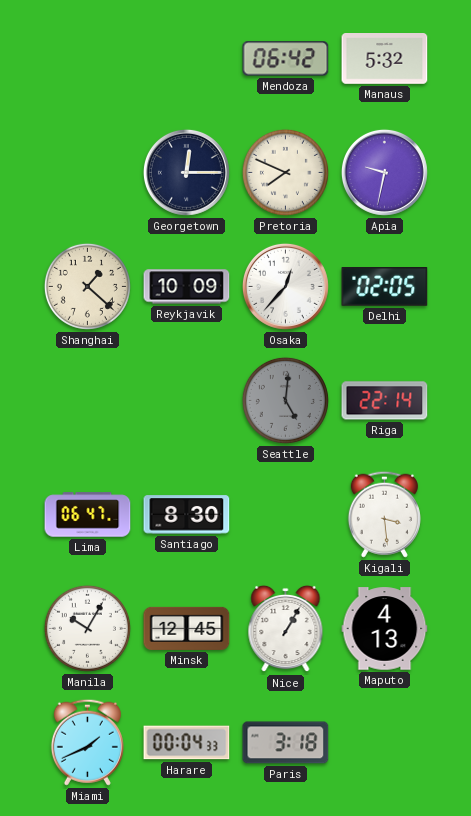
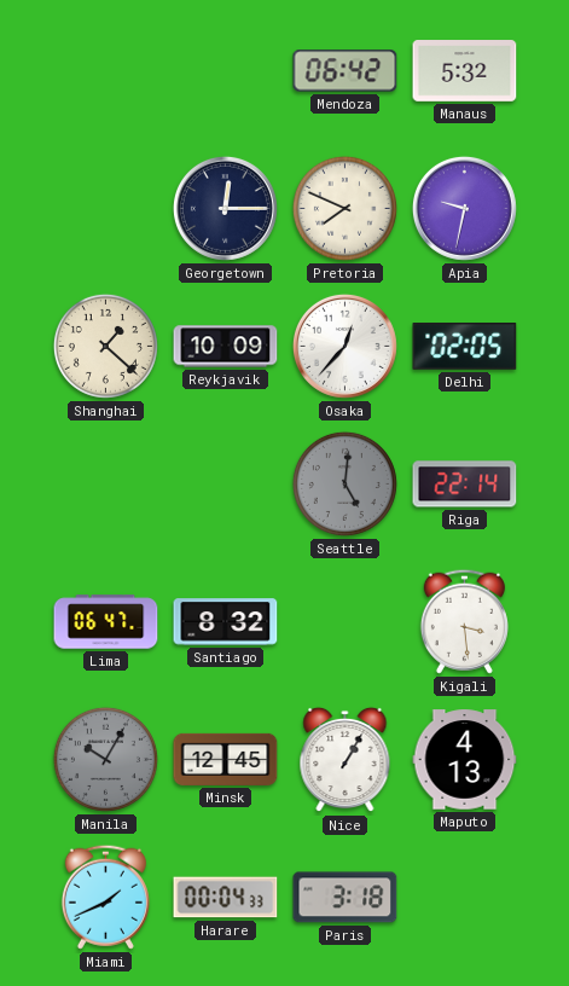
Santiago: 8:30 -> 8:32
Manila dial: white -> grey
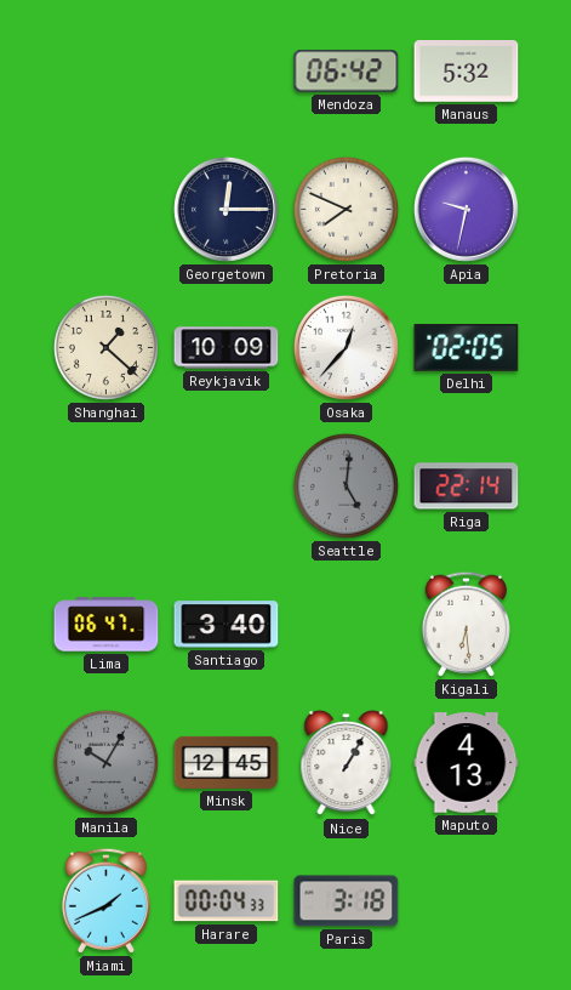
Santiago: 8:32 -> 3:40
Kigali: 3:29 -> 6:29
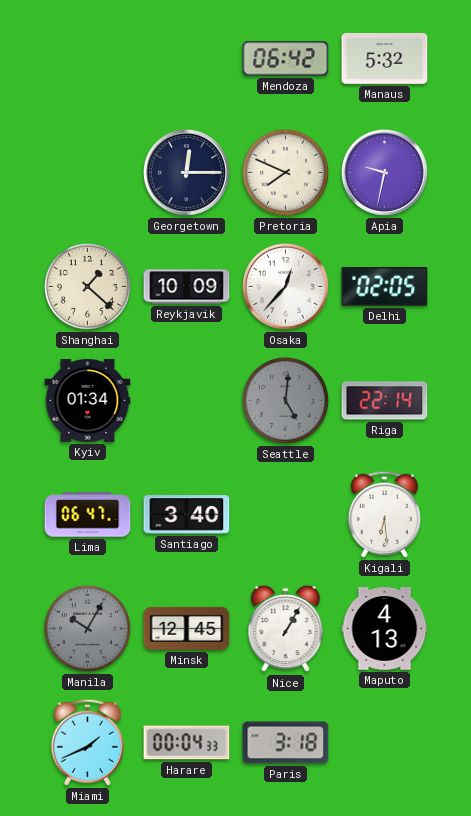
Kyiv: none -> 01:34
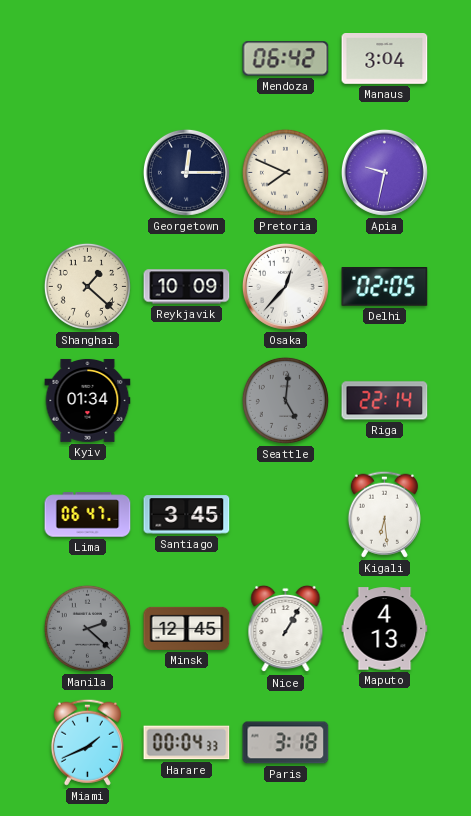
Manaus: 5:32 -> 3:04
Santiago: 3:40 -> 3:45
Manila: 10:05 -> 2:22
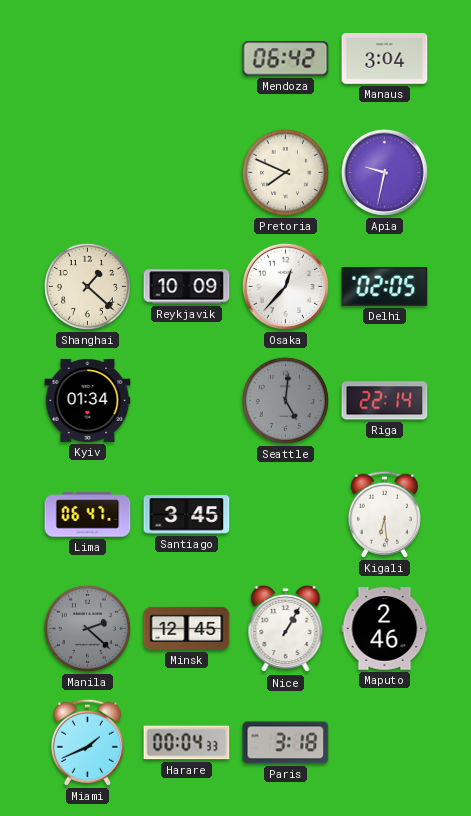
Georgetown: 12:15 -> none
Maputo: 4:13 -> 2:46
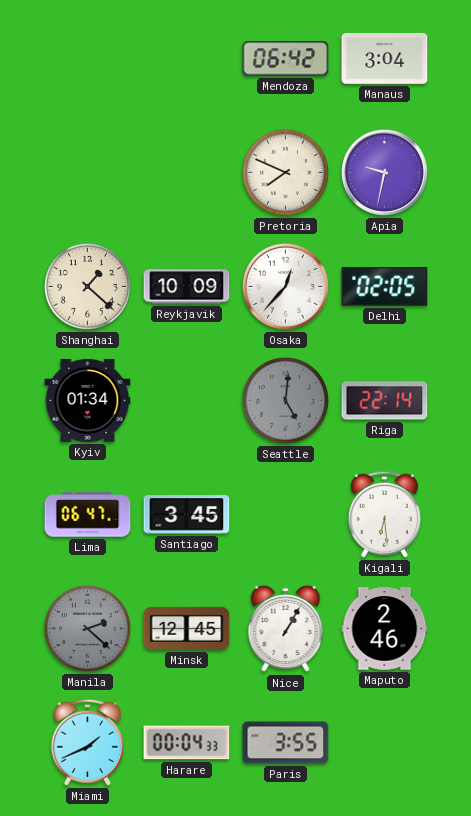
Paris: 3:18 -> 3:55
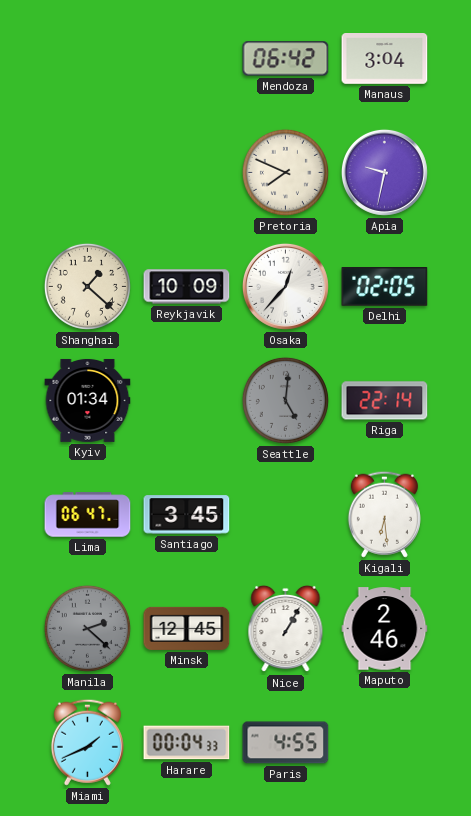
Paris: 3:55 -> 4:55
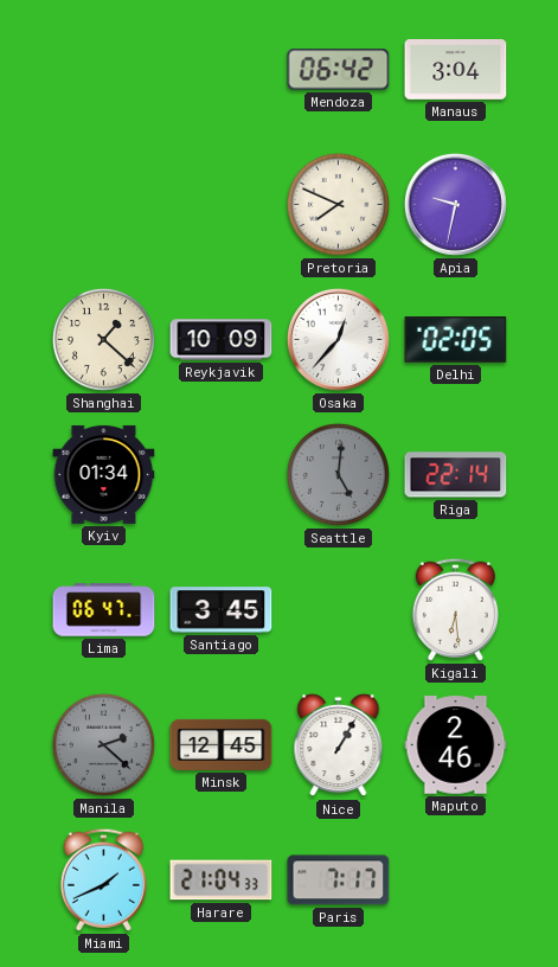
Harare: 00:04 -> 21:04
Paris: 4:55 -> 7:17
